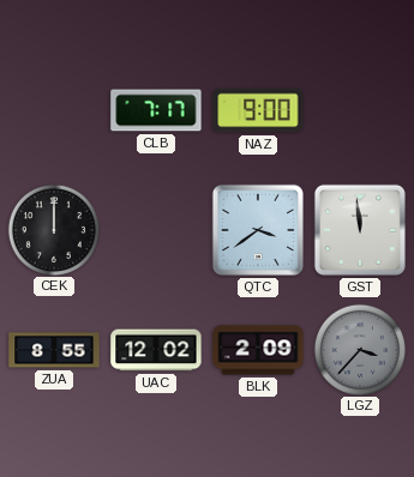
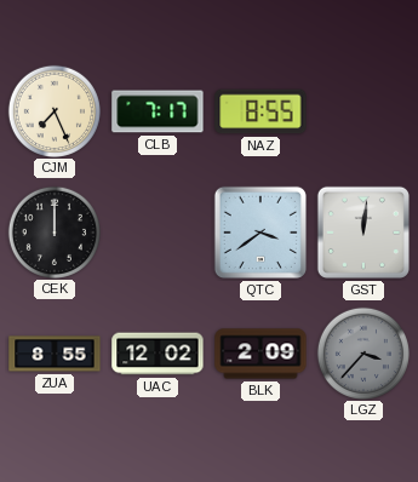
CJM: none -> 7:26
NAZ: 9:00 -> 8:55
GST: 11:59 -> 12:01
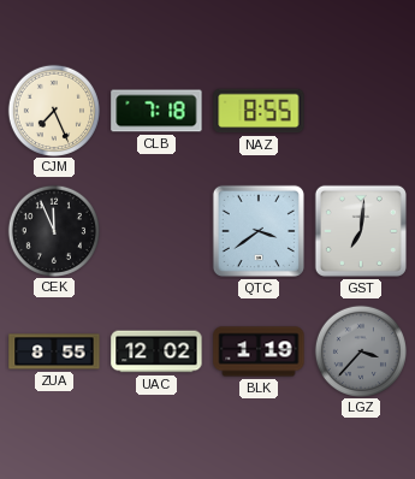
CLB: 7:17 -> 7:18
CEK: 12:00 -> 11:56
GST: 12:01 -> 7:01
BLK: 2:09 -> 1:19
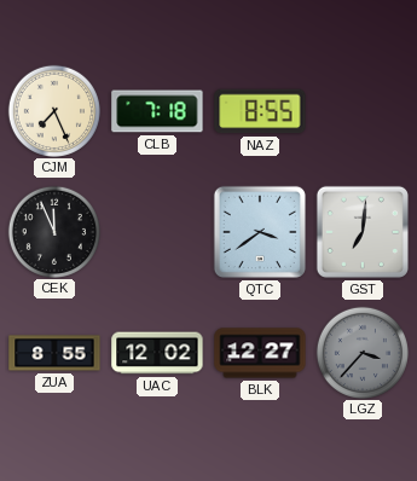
BLK: 1:19 -> 12:27
